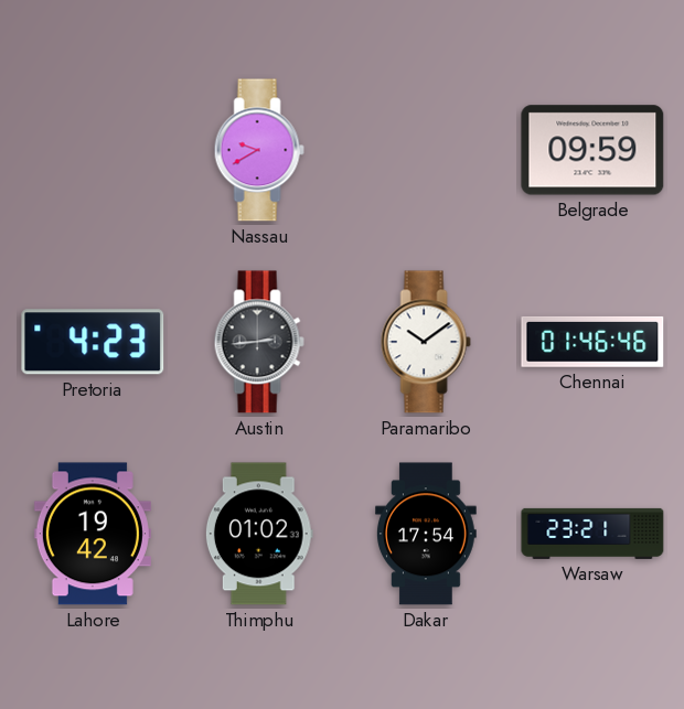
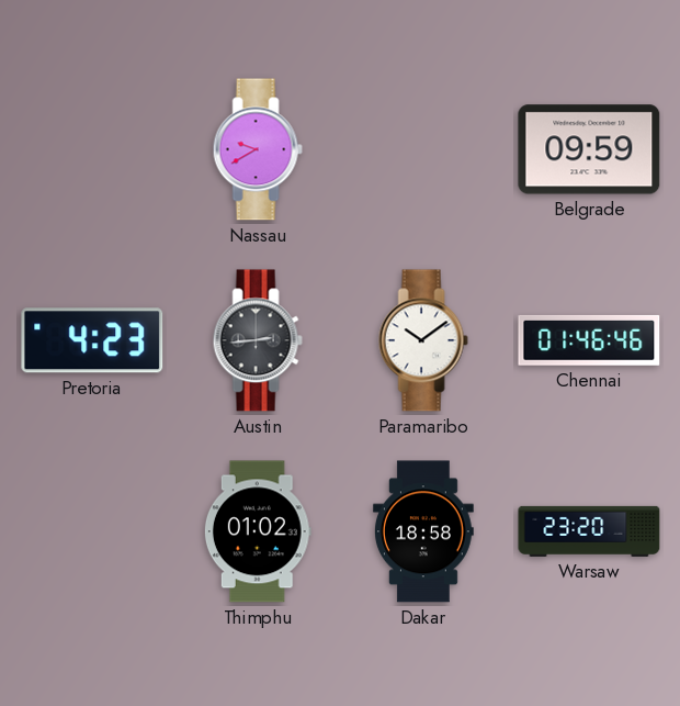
Lahore: 19:42 -> none
Dakar: 17:54 -> 18:58
Warsaw: 23:21 -> 23:20
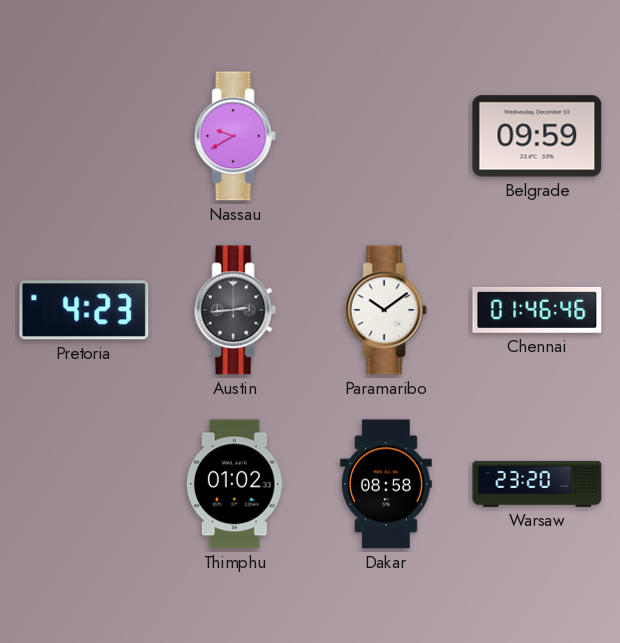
Dakar: 18:58 -> 08:58
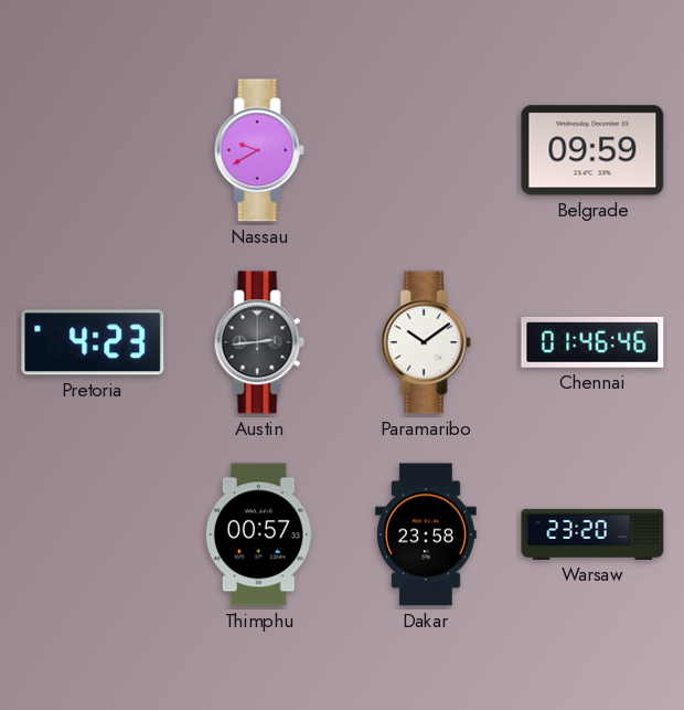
Thimphu: 01:02 -> 00:57
Dakar: 08:58 -> 23:58
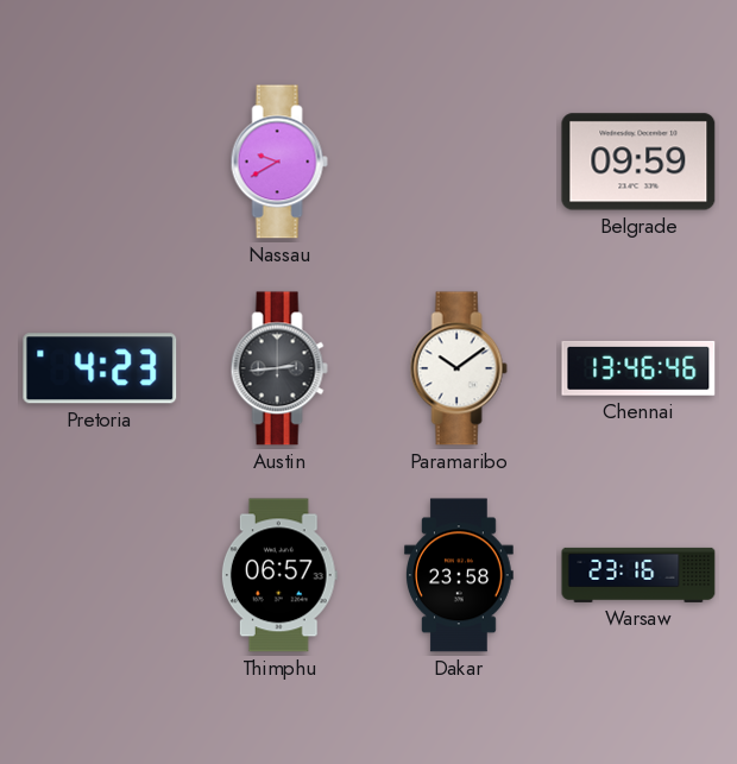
Chennai: 01:46 -> 13:46
Thimphu: 00:57 -> 06:57
Warsaw: 23:20 -> 23:16
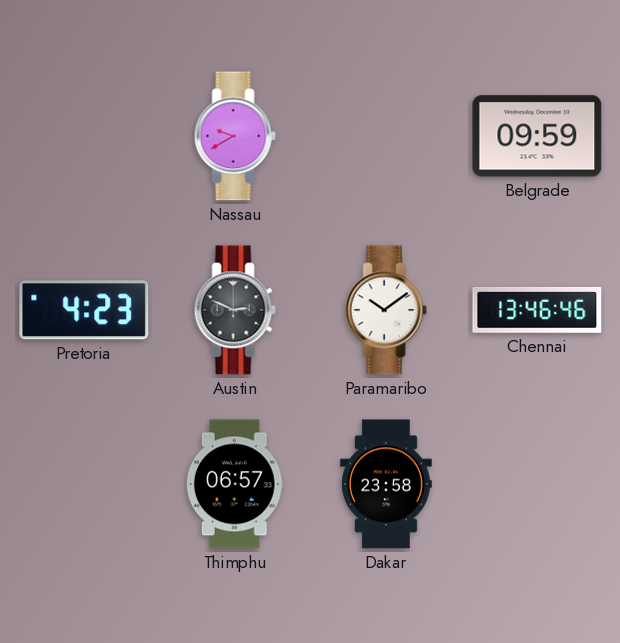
Austin: 2:44 -> 2:49
Warsaw: 23:16 -> none
